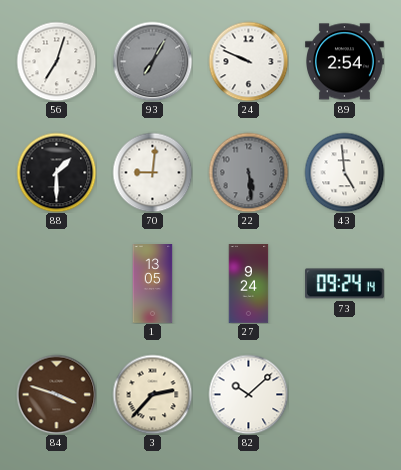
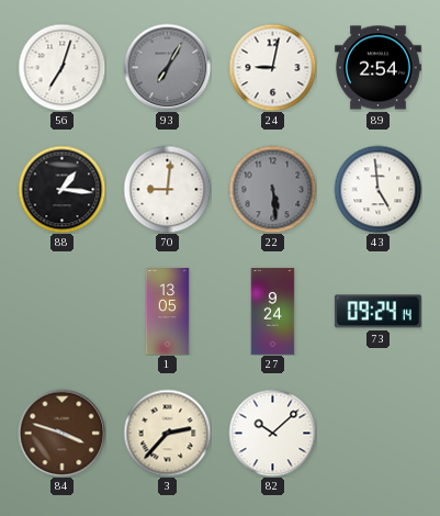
24: 9:49 -> 9:02
88: 1:30 -> 1:16
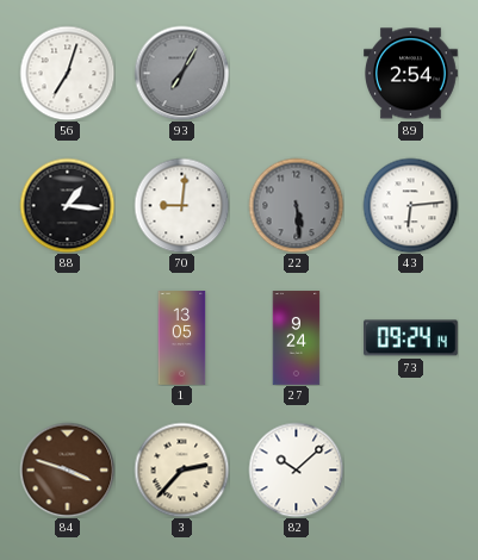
24: 9:02 -> none
43: 4:59 -> 6:14
